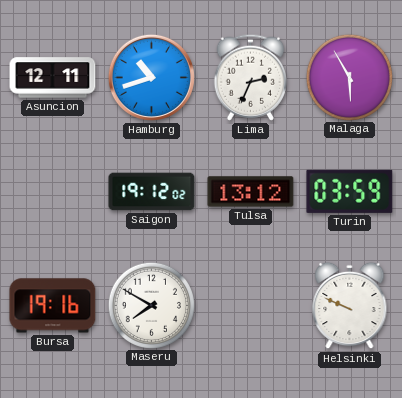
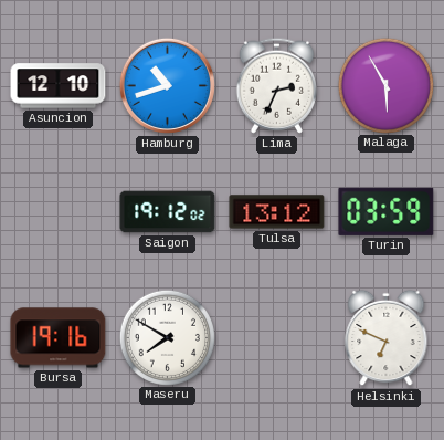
Asuncion: 12:11 -> 12:10
Helsinki: 9:49 -> 6:49
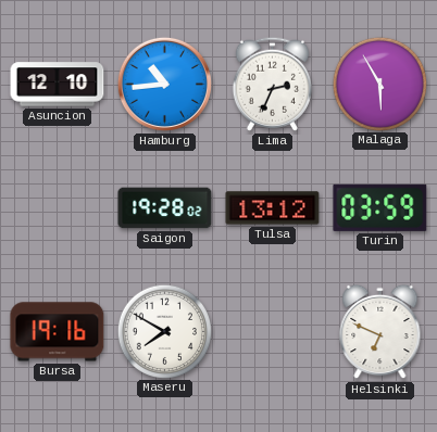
Hamburg: 10:42 -> 10:44
Saigon: 19:12 -> 19:28
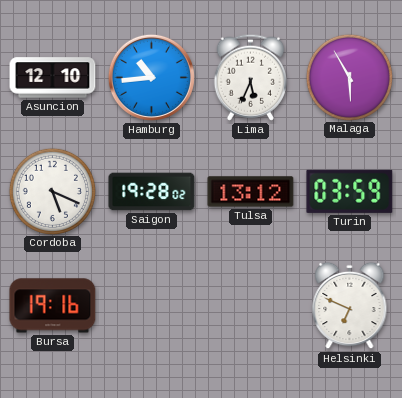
Lima: 2:34 -> 5:34
Cordoba: none -> 5:19
Maseru: 7:50 -> none
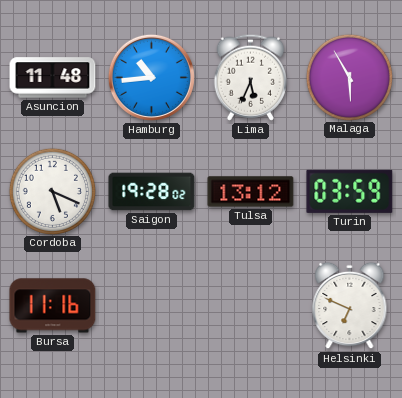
Asuncion: 12:10 -> 11:48
Bursa: 19:16 -> 11:16
